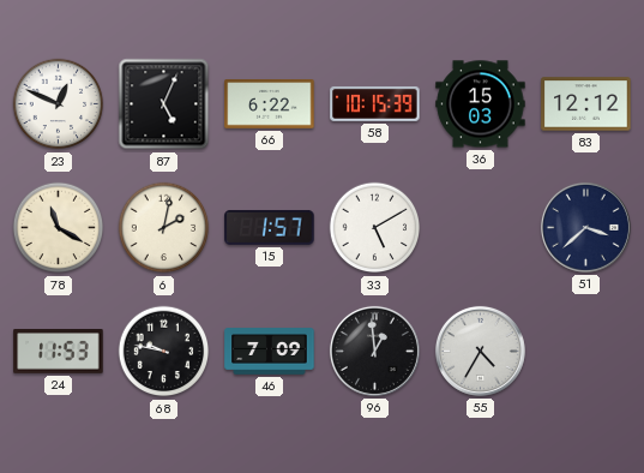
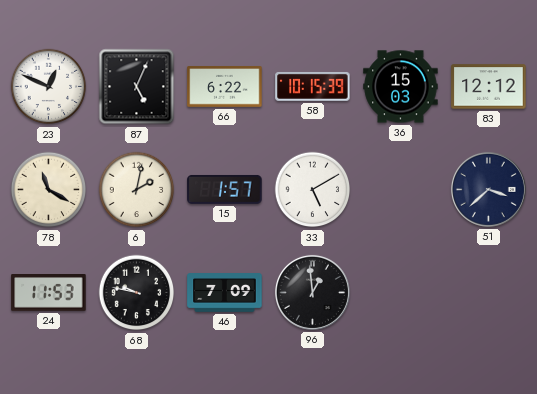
55: 4:35 -> none
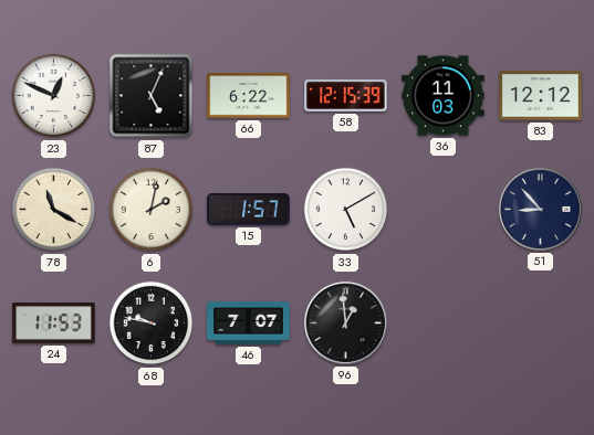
58: 10:15 -> 12:15
36: 15:03 -> 11:03
51: 3:38 -> 8:53
46: 7:09 -> 7:07
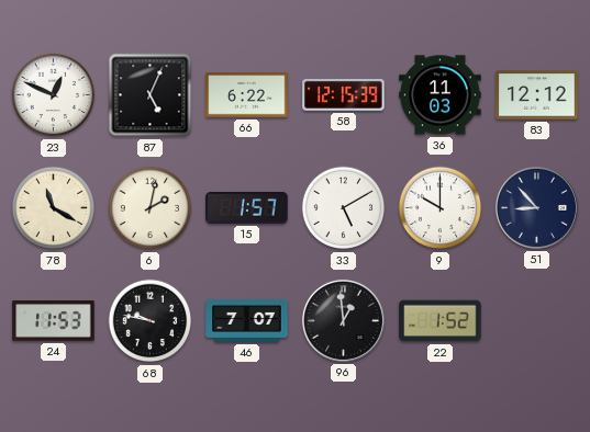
9: none -> 10:00
22: none -> 1:52
